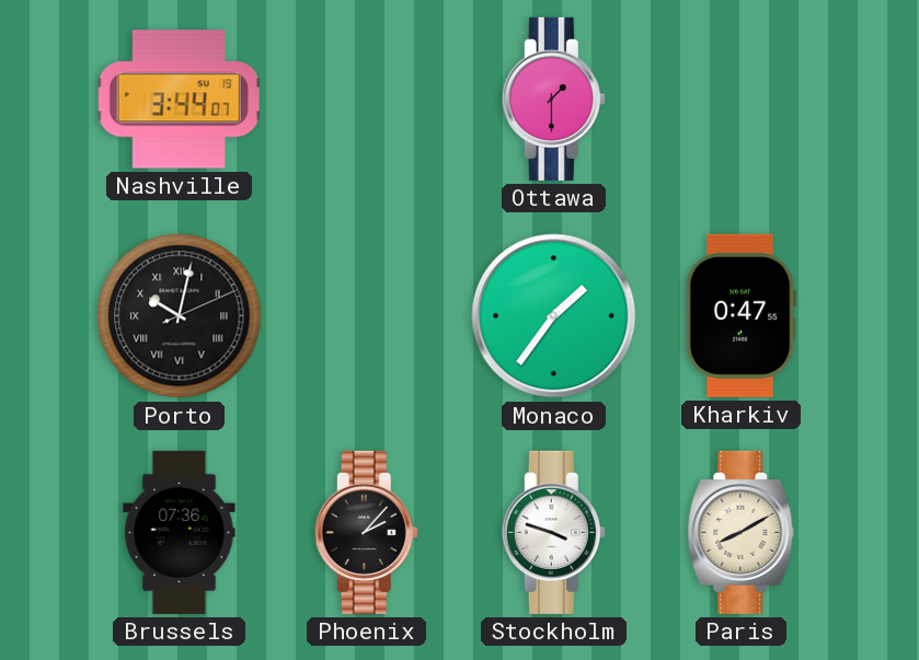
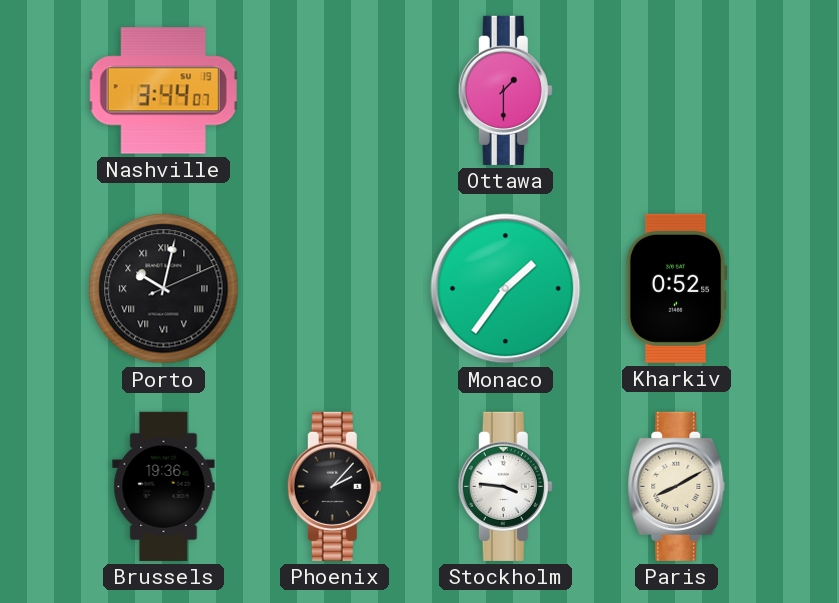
Kharkiv: 0:47 -> 0:52
Brussels: 07:36 -> 19:36
Stockholm: 3:48 -> 3:46
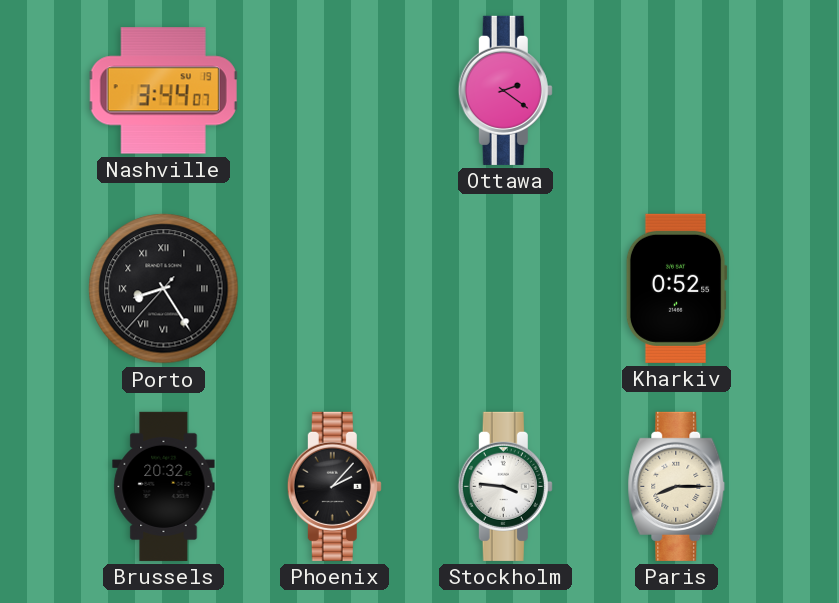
Ottawa: 1:30 -> 2:21
Porto: 10:02 -> 8:24
Monaco: 1:36 -> none
Brussels: 19:36 -> 20:32
Paris: 8:10 -> 8:15
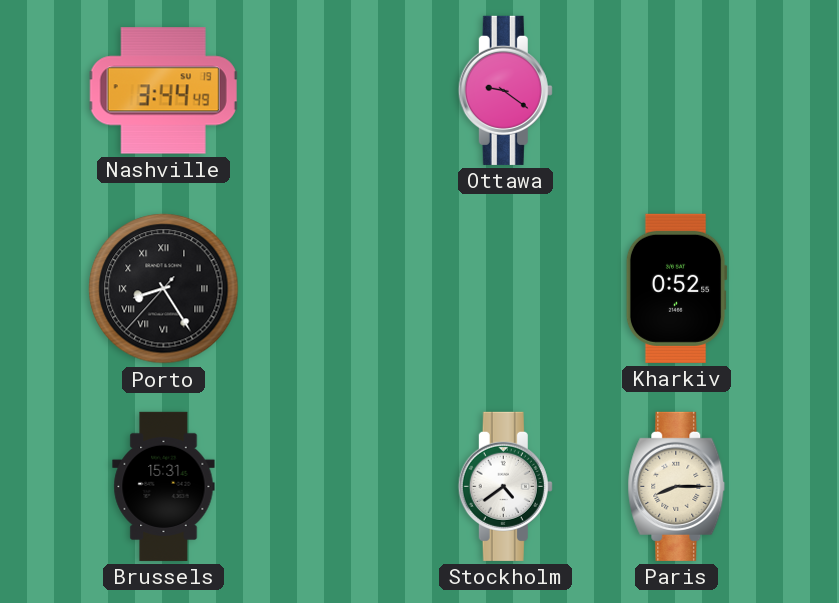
Nashville: 3:44:07 -> 3:44:49
Ottawa: 2:21 -> 9:21
Brussels: 20:32 -> 15:31
Phoenix: 2:07 -> none
Stockholm: 3:46 -> 4:39
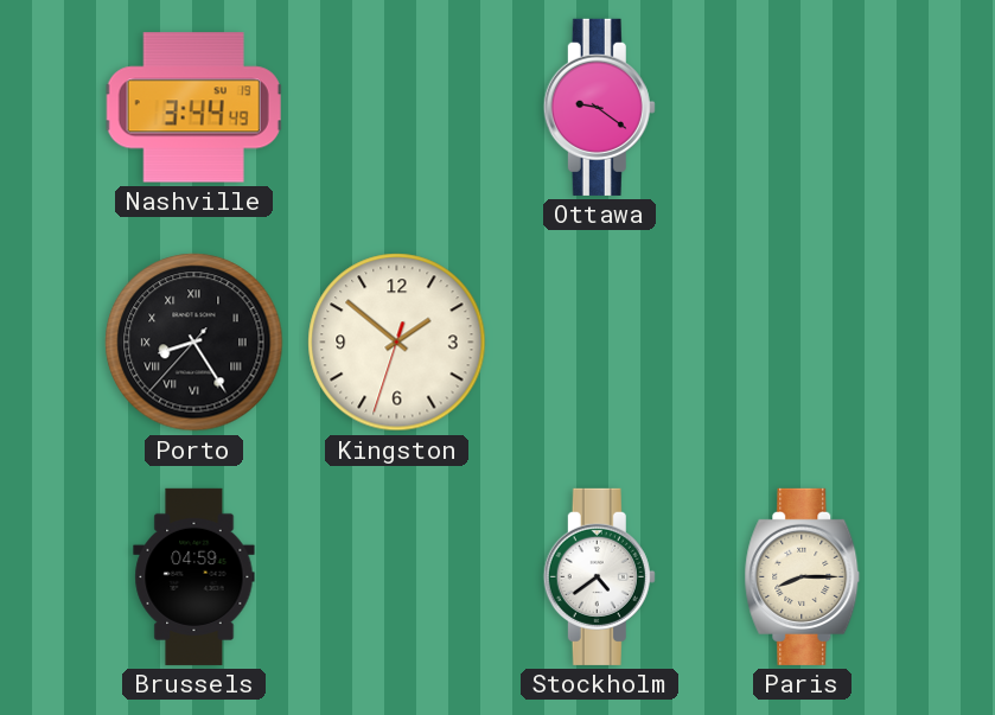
Kingston: none -> 1:51
Kharkiv: 0:52 -> none
Brussels: 15:31 -> 04:59
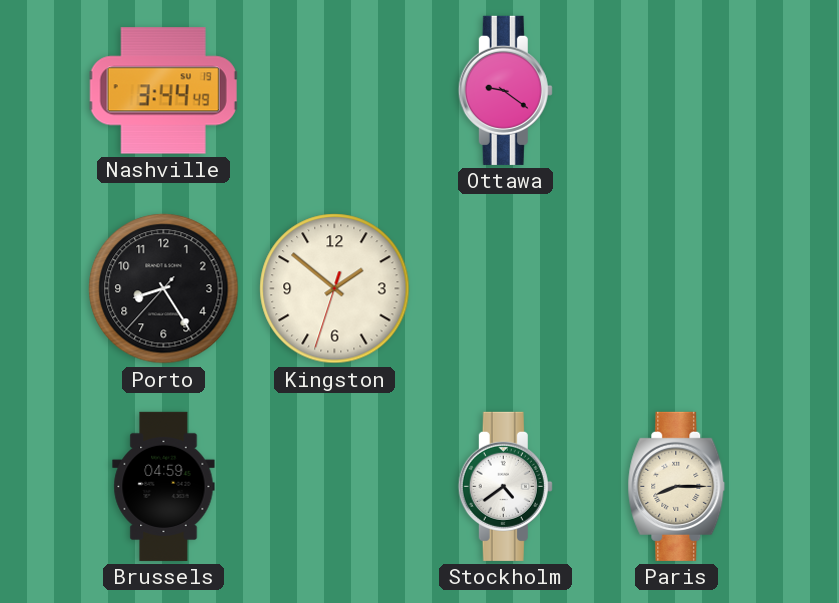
Porto numerals: Roman -> Arabic
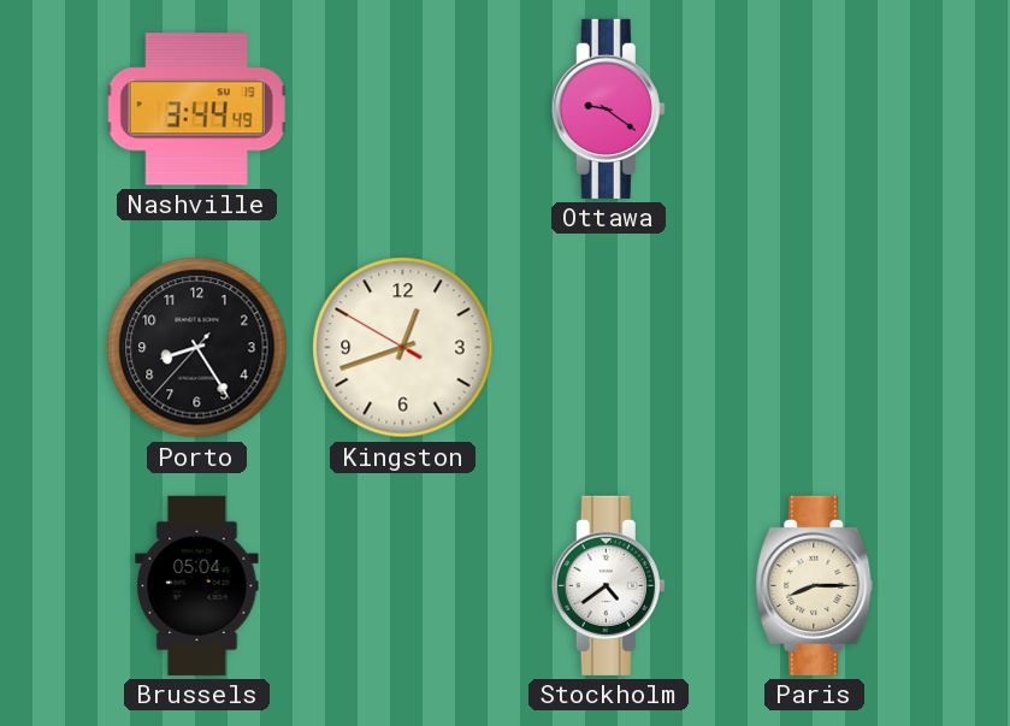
Kingston: 1:51 -> 12:41
Brussels: 04:59 -> 05:04
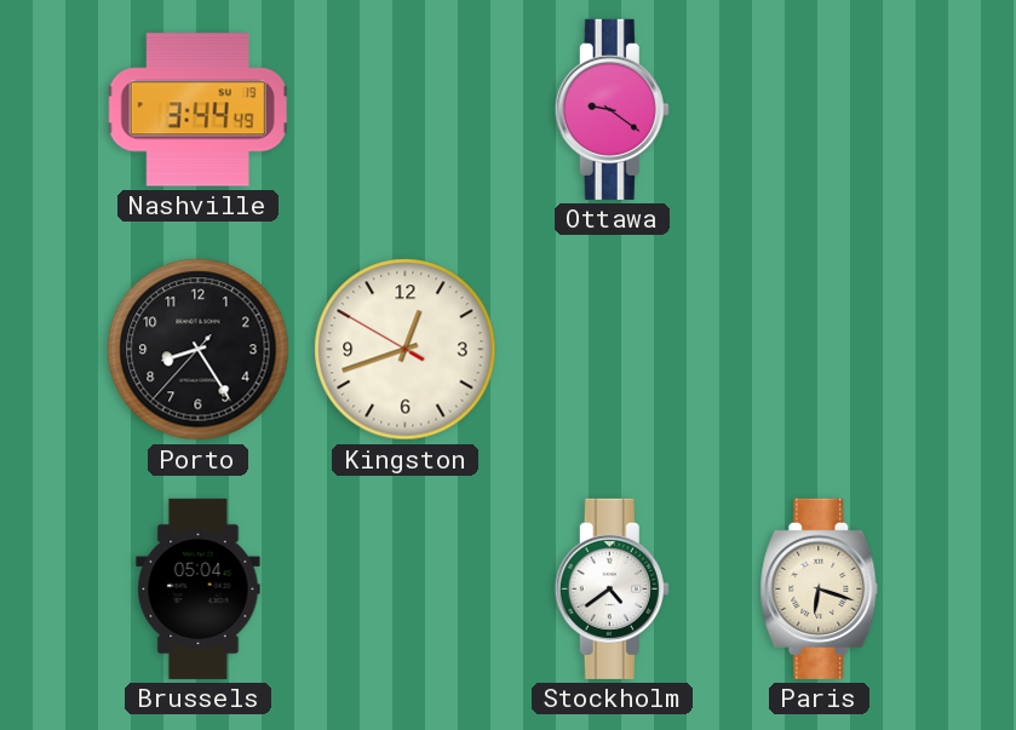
Paris: 8:15 -> 6:18
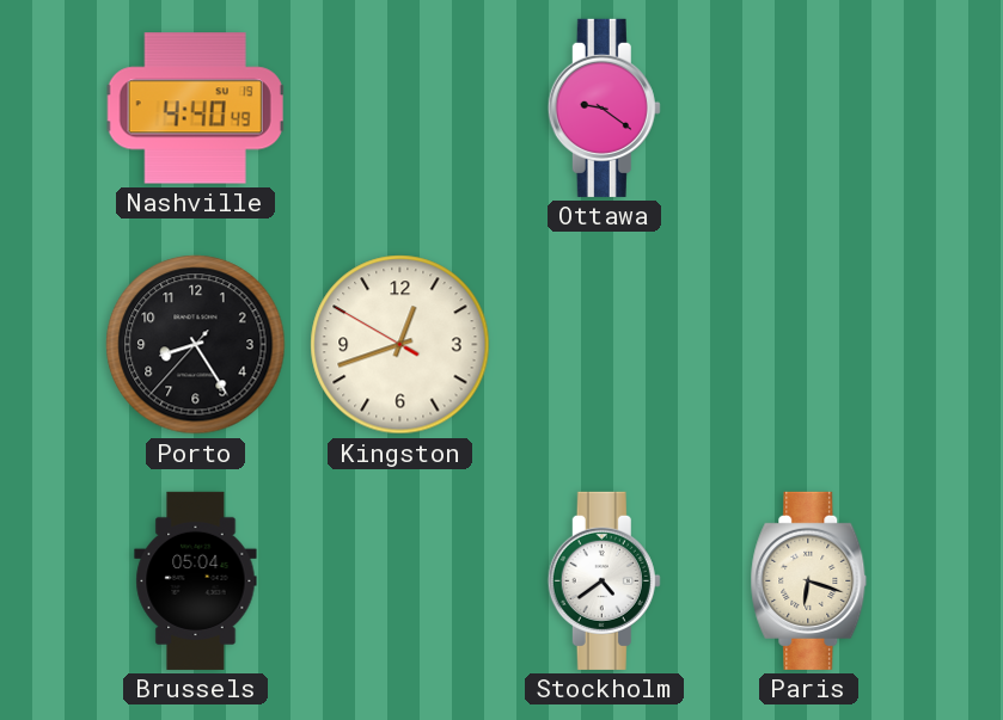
Nashville: 3:44 -> 4:40
